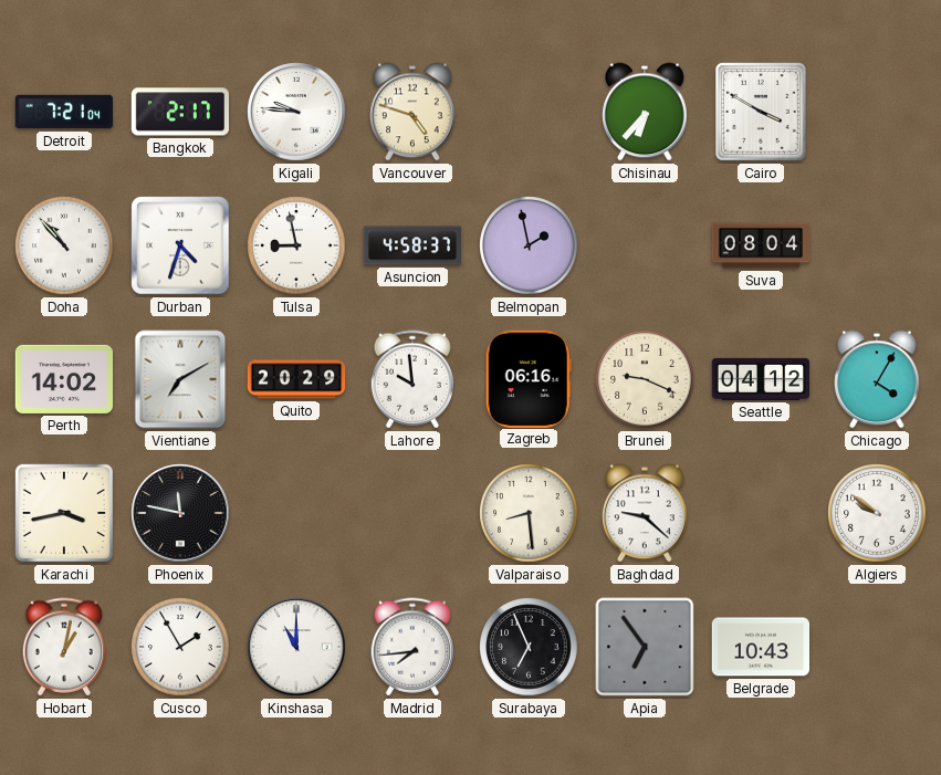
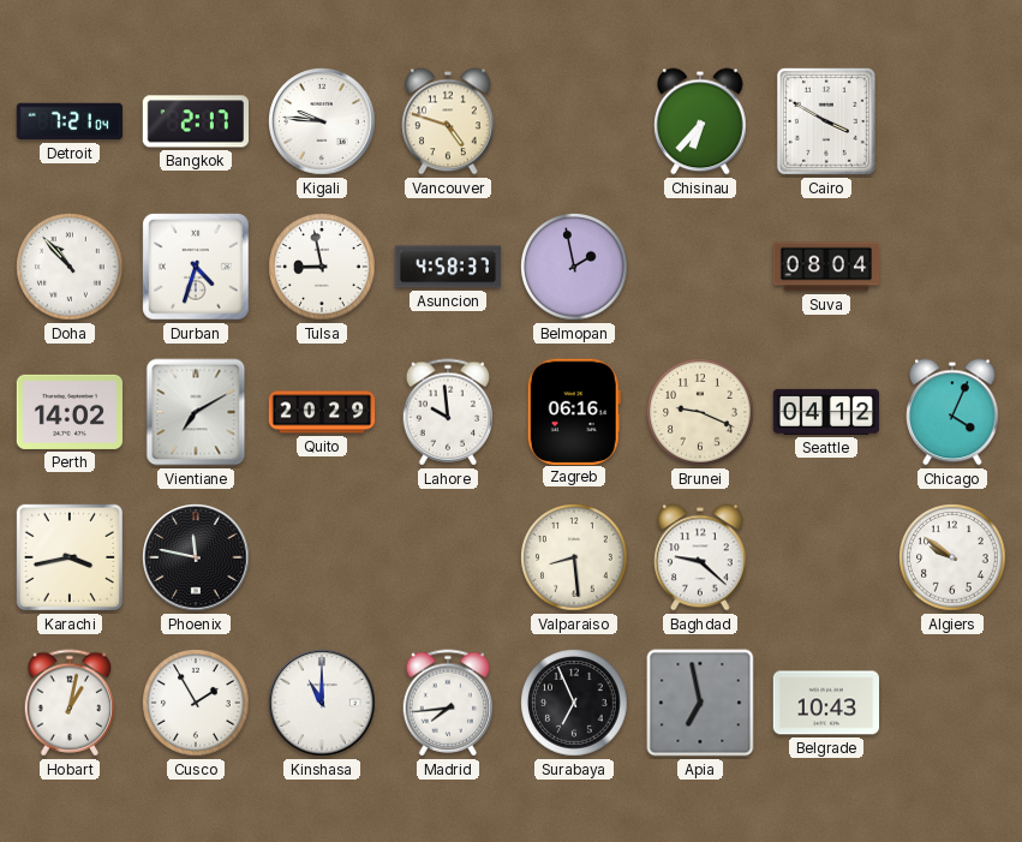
Chicago: 4:05 -> 4:04
Apia: 6:54 -> 6:58
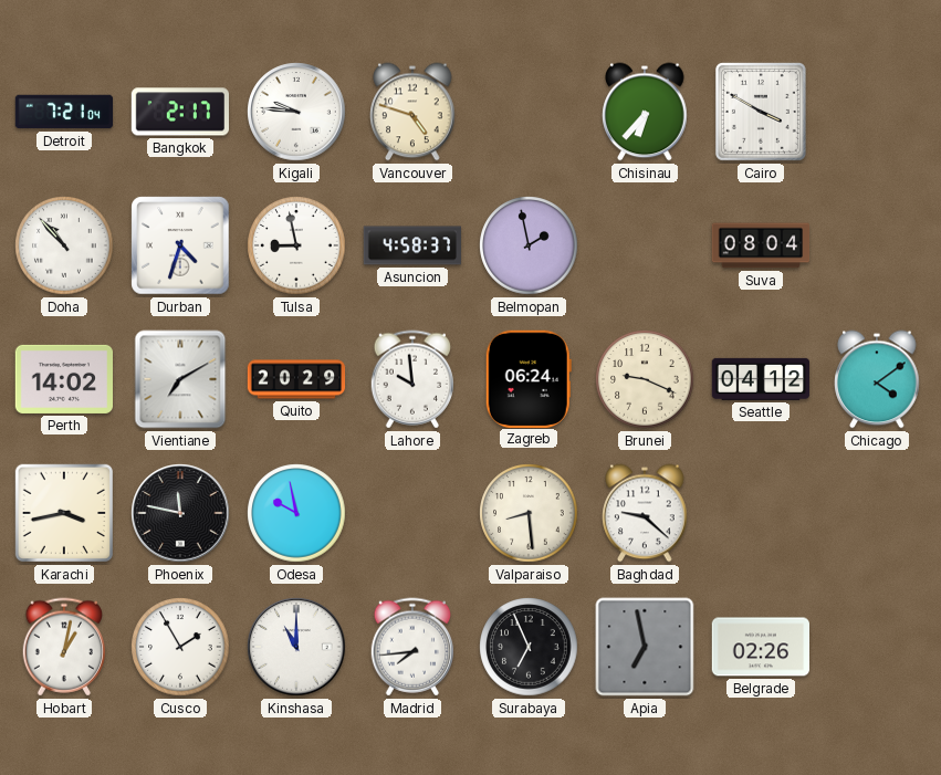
Zagreb: 06:16 -> 06:24
Chicago: 4:04 -> 4:09
Odesa: none -> 9:58
Algiers: 9:51 -> none
Belgrade: 10:43 -> 02:26
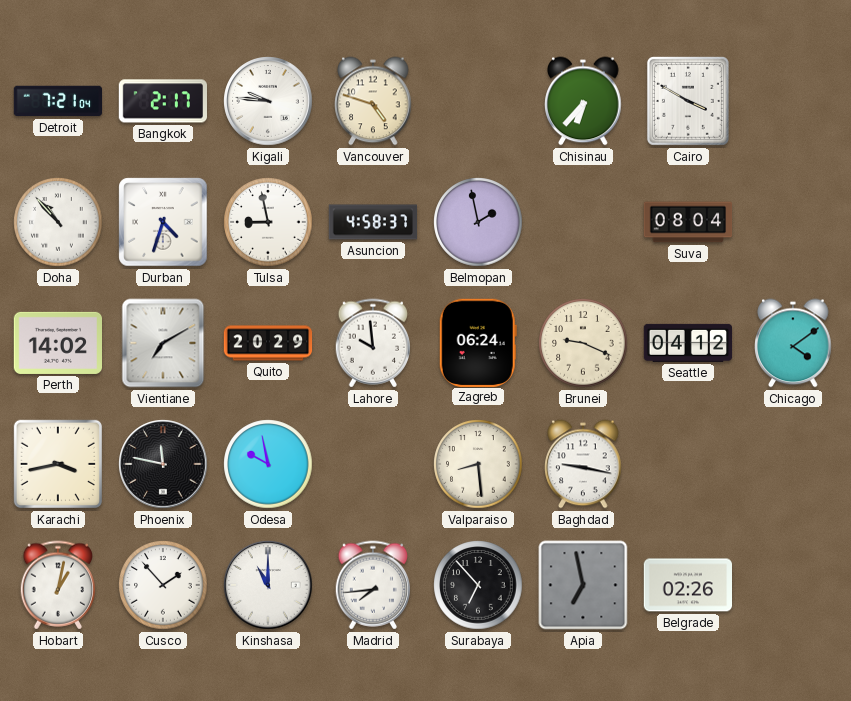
Baghdad: 9:22 -> 9:17
Cusco: 1:55 -> 1:53
Surabaya: 6:56 -> 6:53
